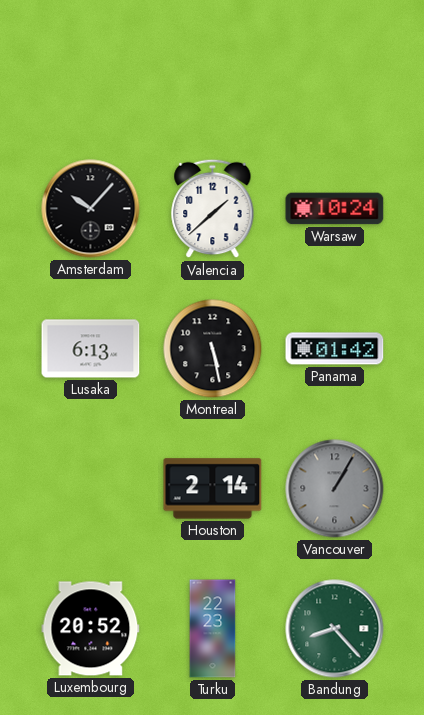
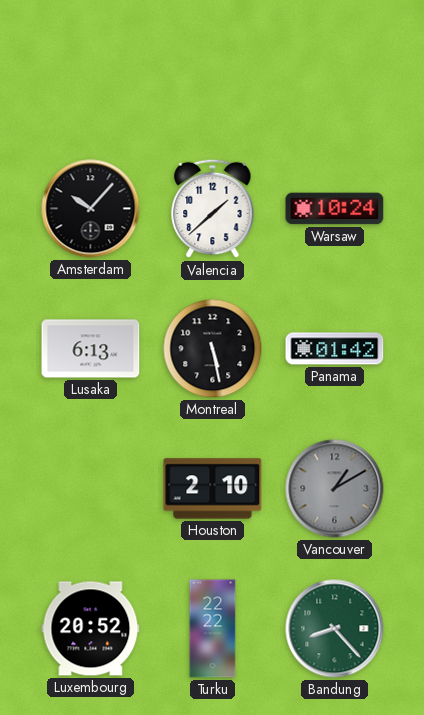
Houston: 2:14 -> 2:10
Vancouver: 1:05 -> 1:10
Turku: 22:23 -> 22:22
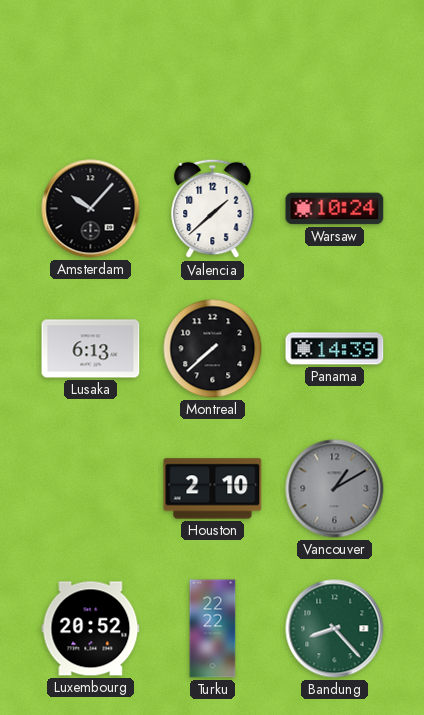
Montreal: 5:28 -> 7:38
Panama: 01:42 -> 14:39
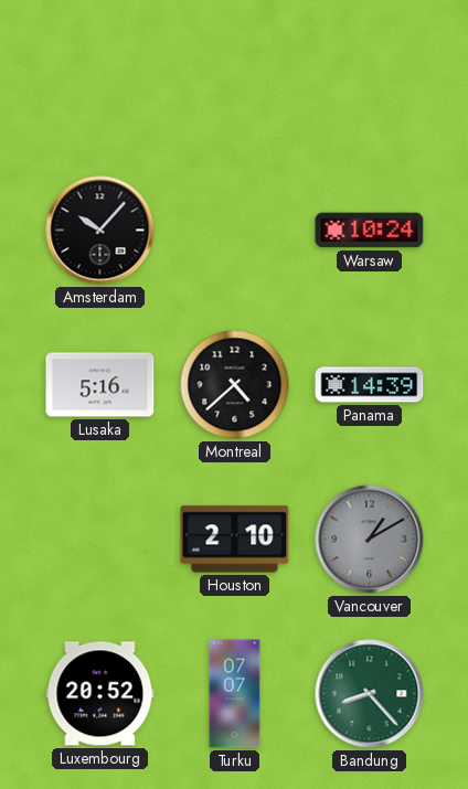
Valencia: 1:38 -> none
Lusaka: 6:13 -> 5:16
Montreal: 7:38 -> 4:38
Turku: 22:22 -> 07:07
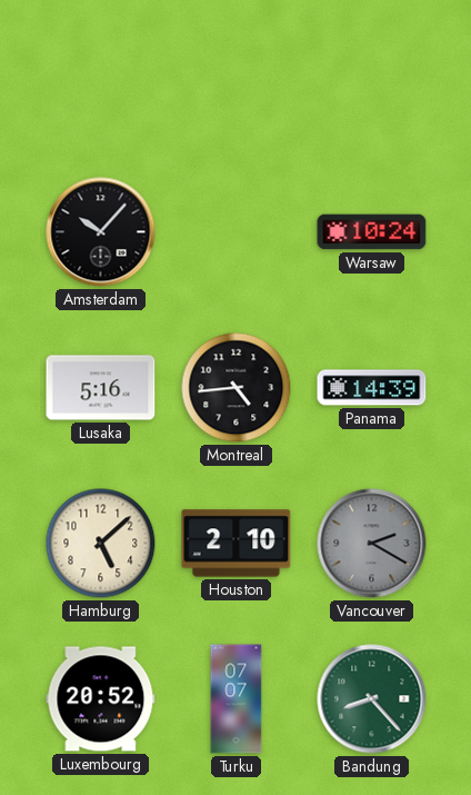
Montreal: 4:38 -> 4:44
Hamburg: none -> 5:08
Vancouver: 1:10 -> 2:20
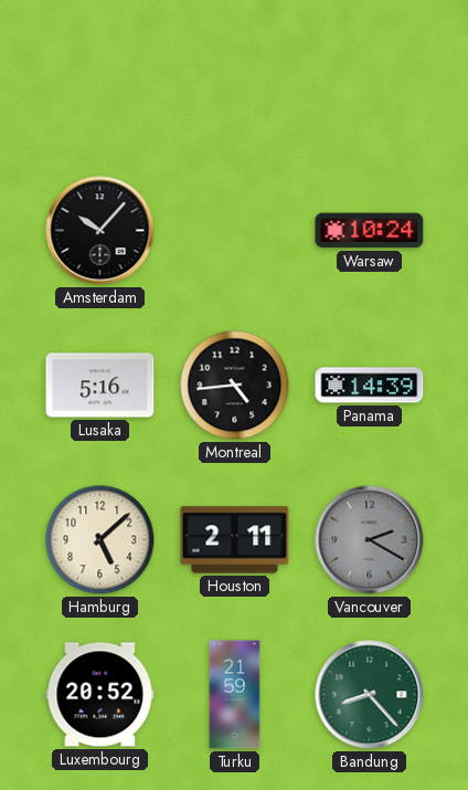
Houston: 2:10 -> 2:11
Turku: 07:07 -> 21:59
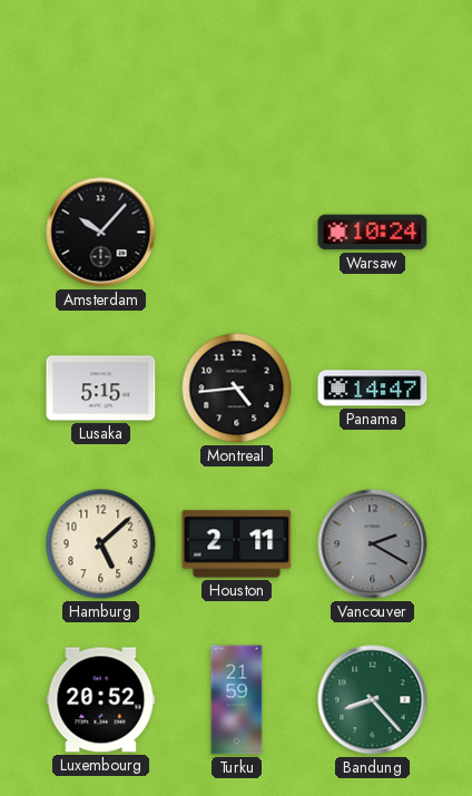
Lusaka: 5:16 -> 5:15
Panama: 14:39 -> 14:47
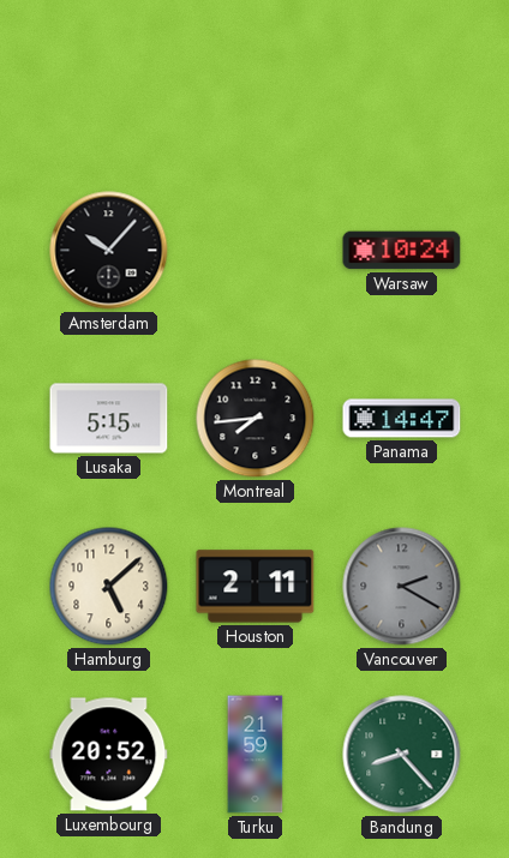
Montreal: 4:44 -> 7:44
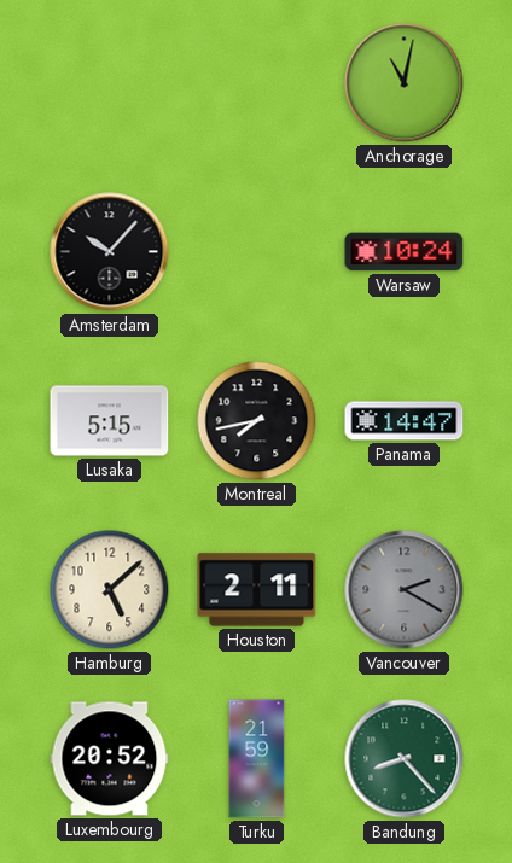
Anchorage: none -> 11:02
Montreal: 7:44 -> 7:43
